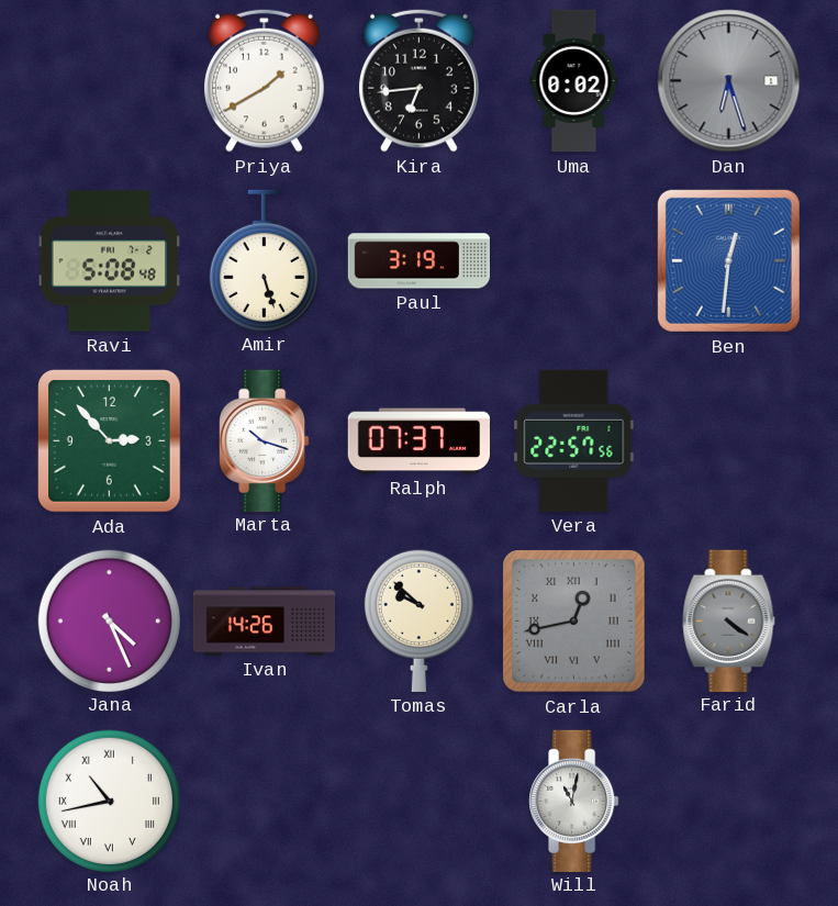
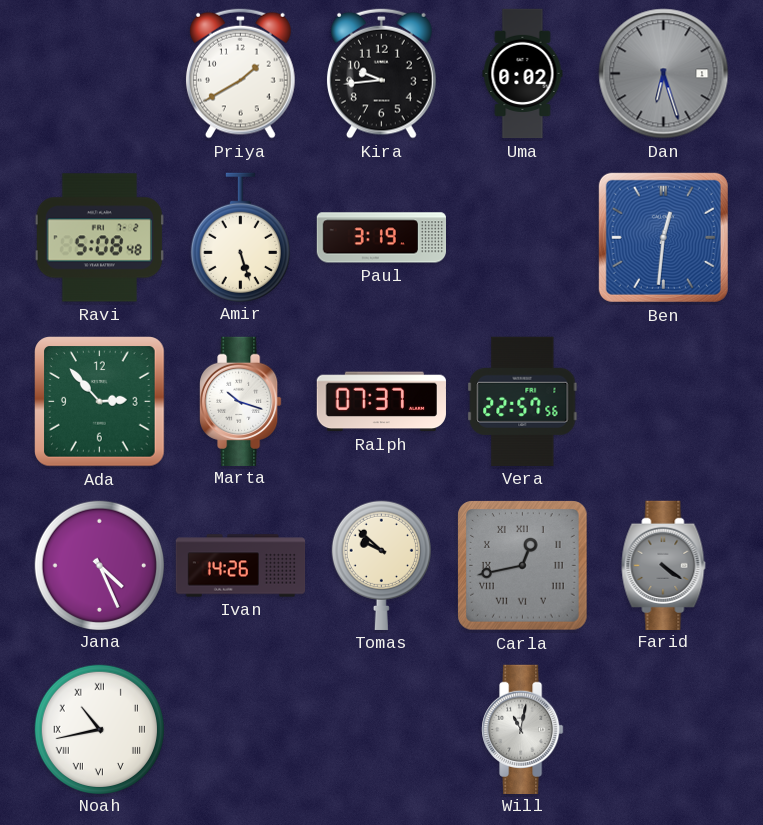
Kira: 6:44 -> 9:44
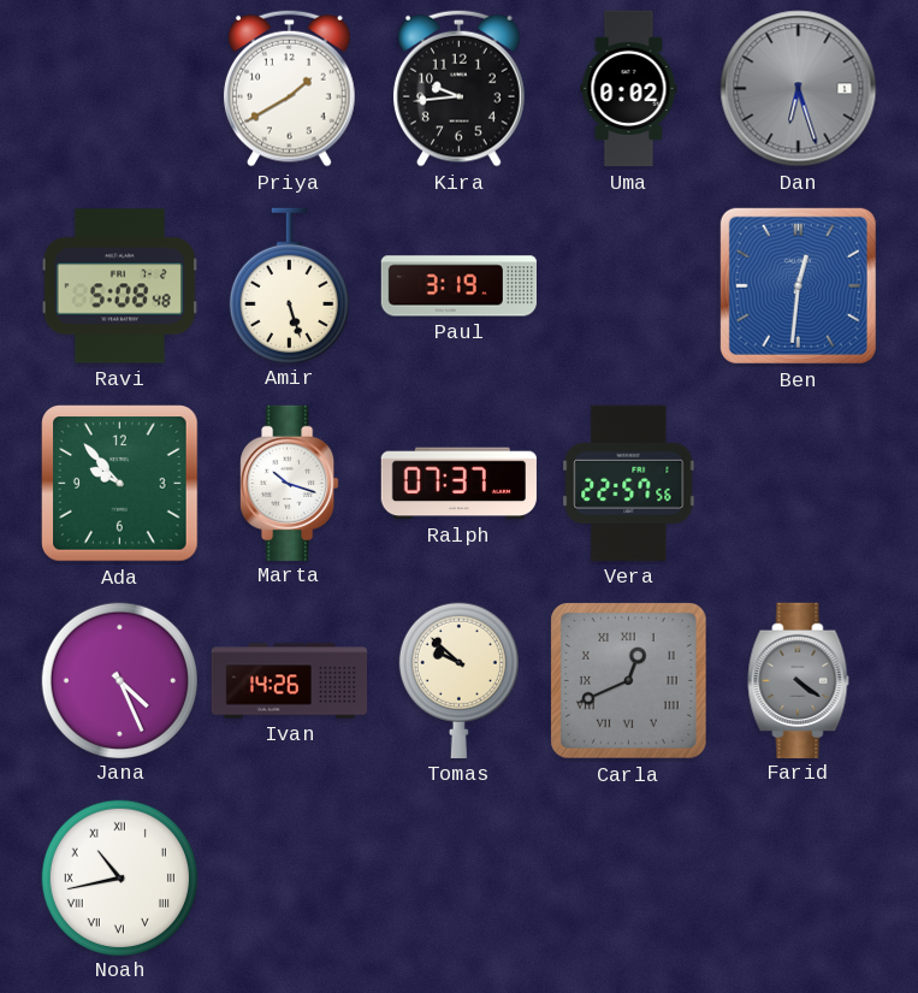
Ada: 2:53 -> 9:53
Carla: 12:43 -> 12:41
Will: 11:02 -> none
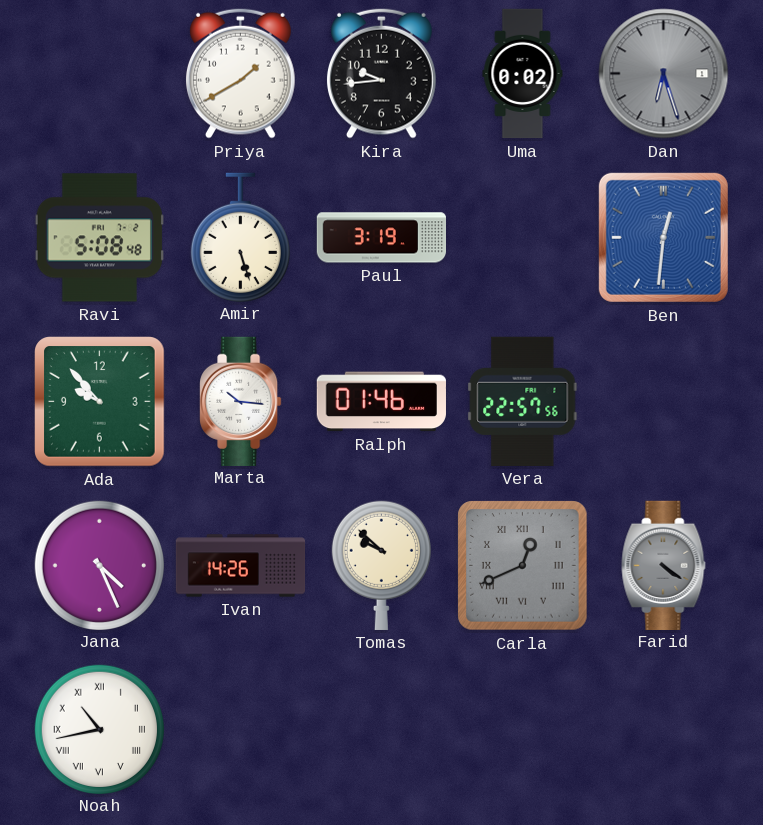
Marta: 10:18 -> 10:16
Ralph: 07:37 -> 01:46
